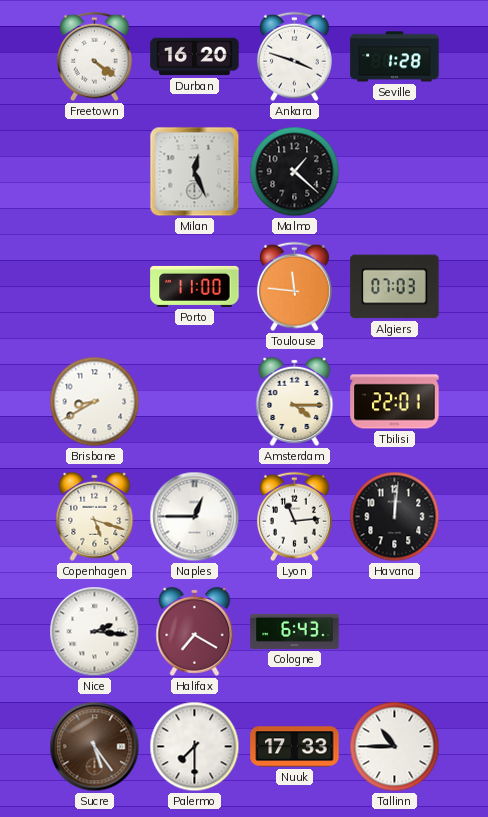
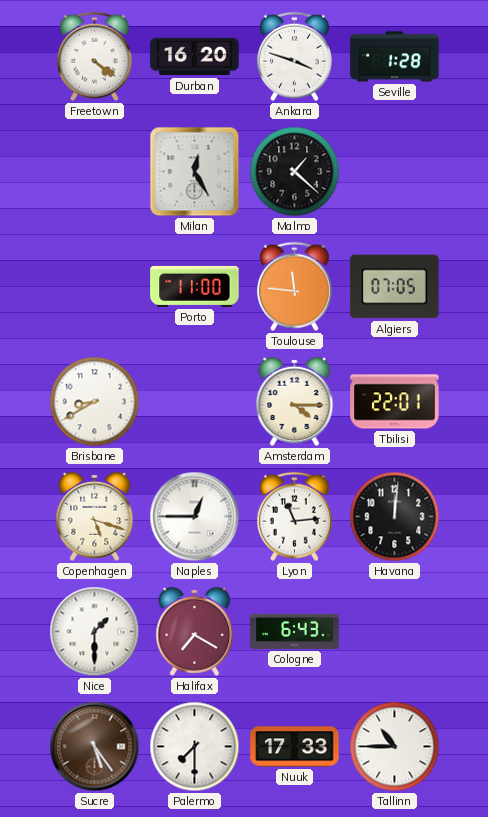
Milan: 12:26 -> 12:25
Algiers: 07:03 -> 07:05
Nice: 2:16 -> 1:30
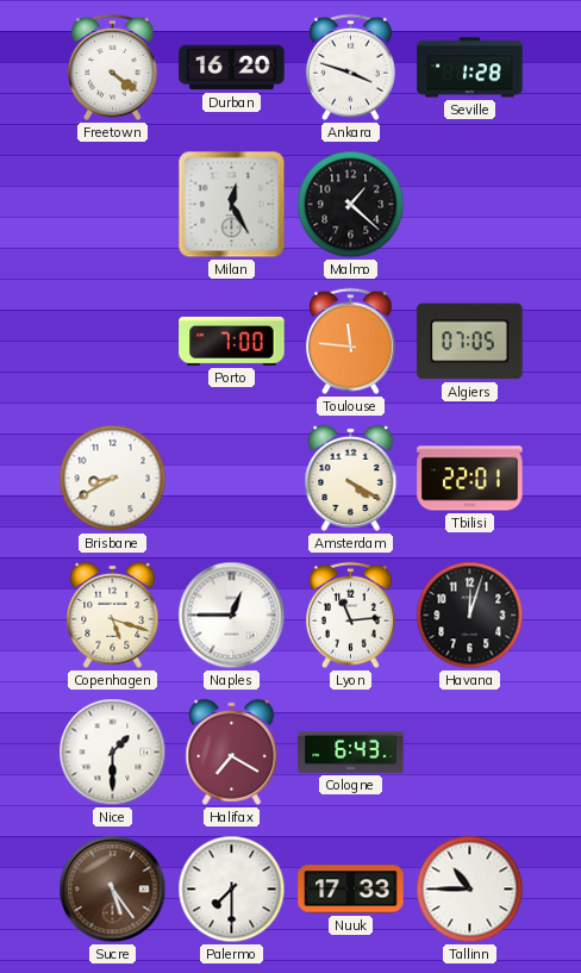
Porto: 11:00 -> 7:00
Amsterdam: 4:15 -> 4:20
Havana: 12:01 -> 12:03
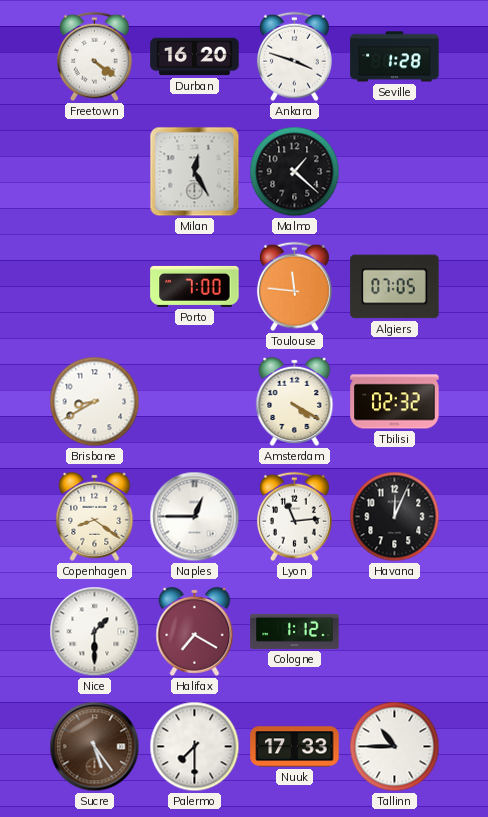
Tbilisi: 22:01 -> 02:32
Copenhagen: 5:18 -> 8:21
Havana: 12:03 -> 12:04
Cologne: 6:43 -> 1:12
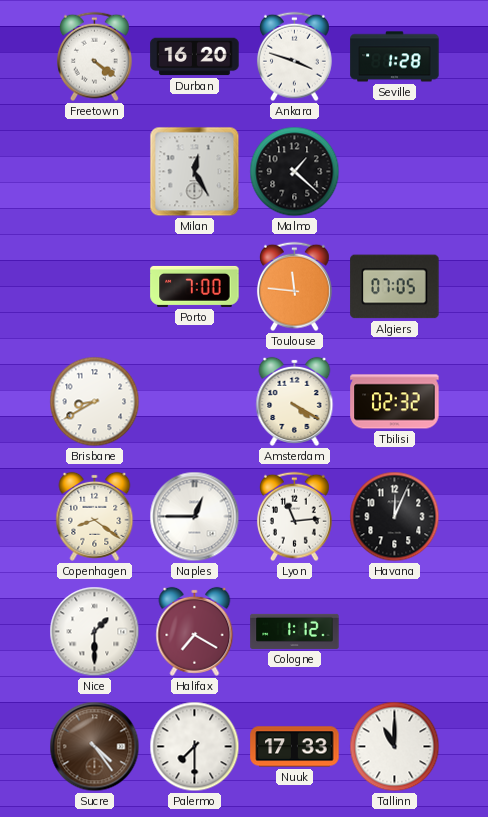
Sucre: 5:24 -> 4:24
Tallinn: 10:45 -> 11:00
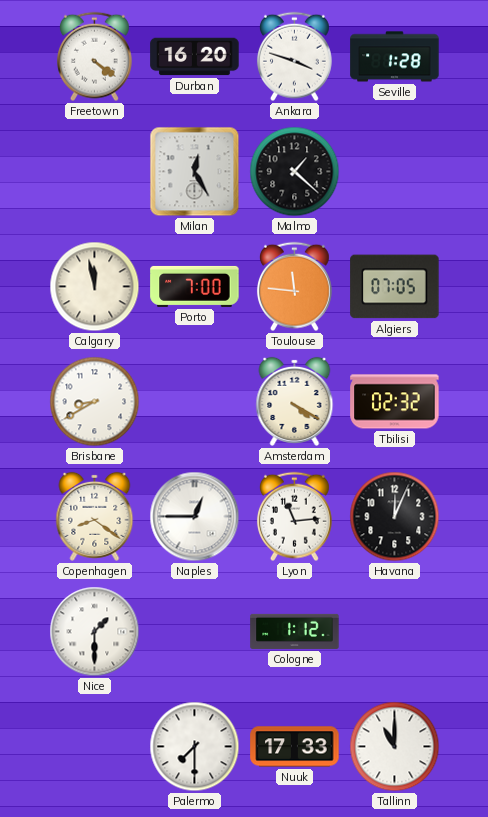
Calgary: none -> 11:58
Halifax: 7:20 -> none
Sucre: 4:24 -> none
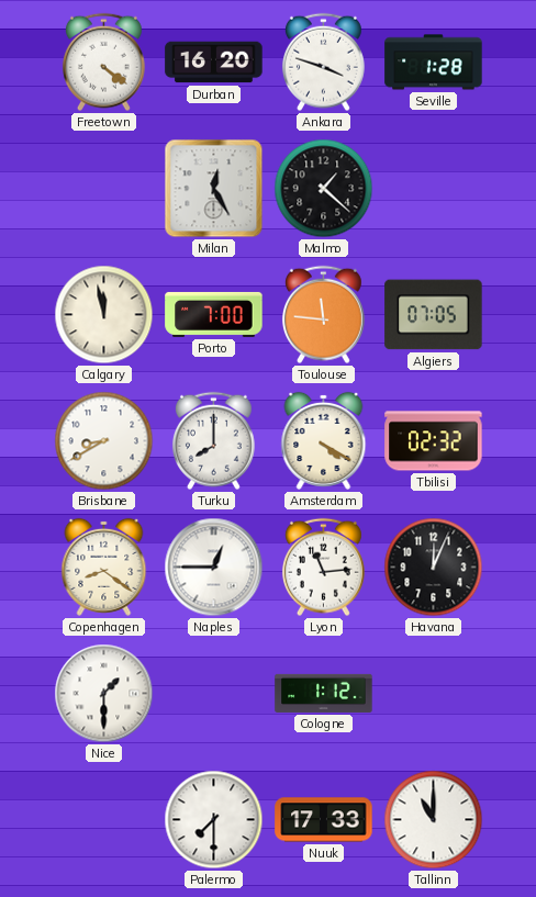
Turku: none -> 8:00
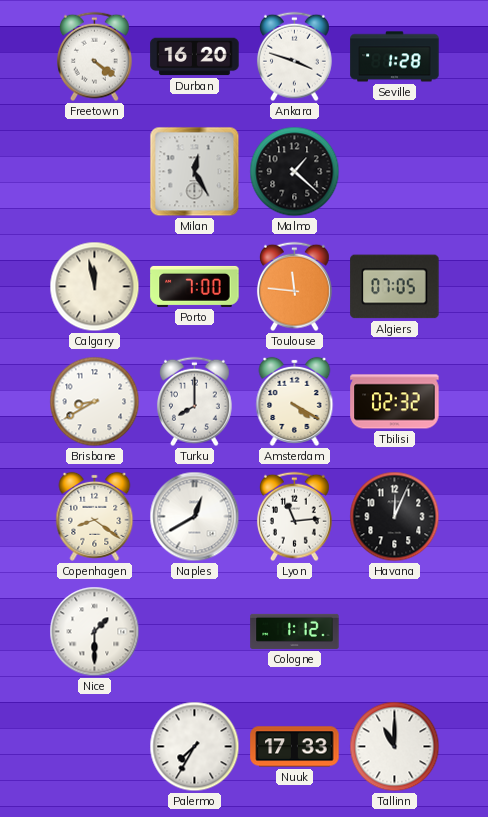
Naples: 12:45 -> 12:40
Palermo: 7:30 -> 7:35
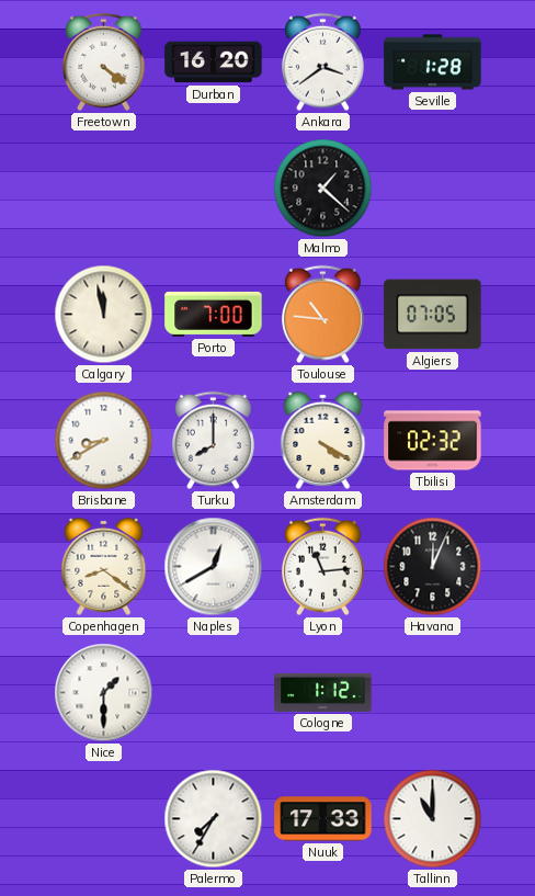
Ankara: 3:48 -> 3:39
Milan: 12:25 -> none
Toulouse: 11:46 -> 10:46
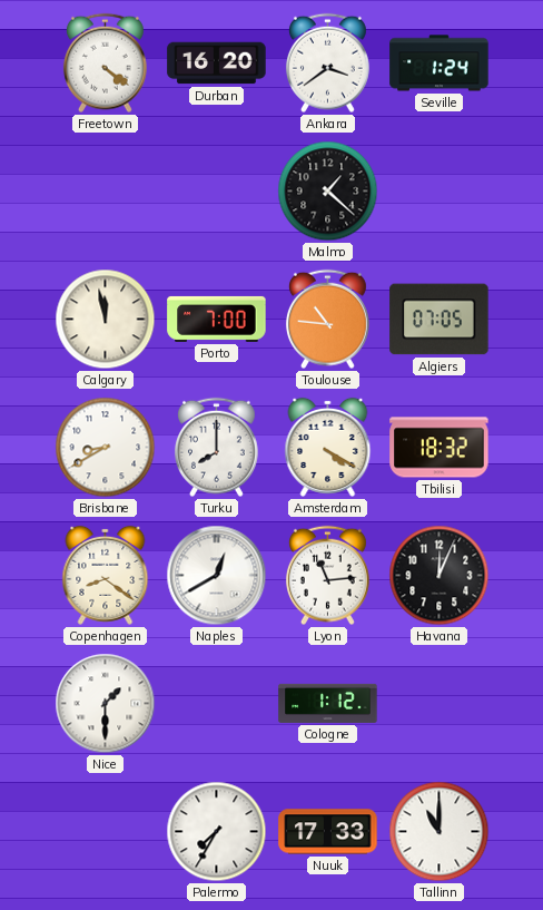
Seville: 1:28 -> 1:24
Tbilisi: 02:32 -> 18:32
